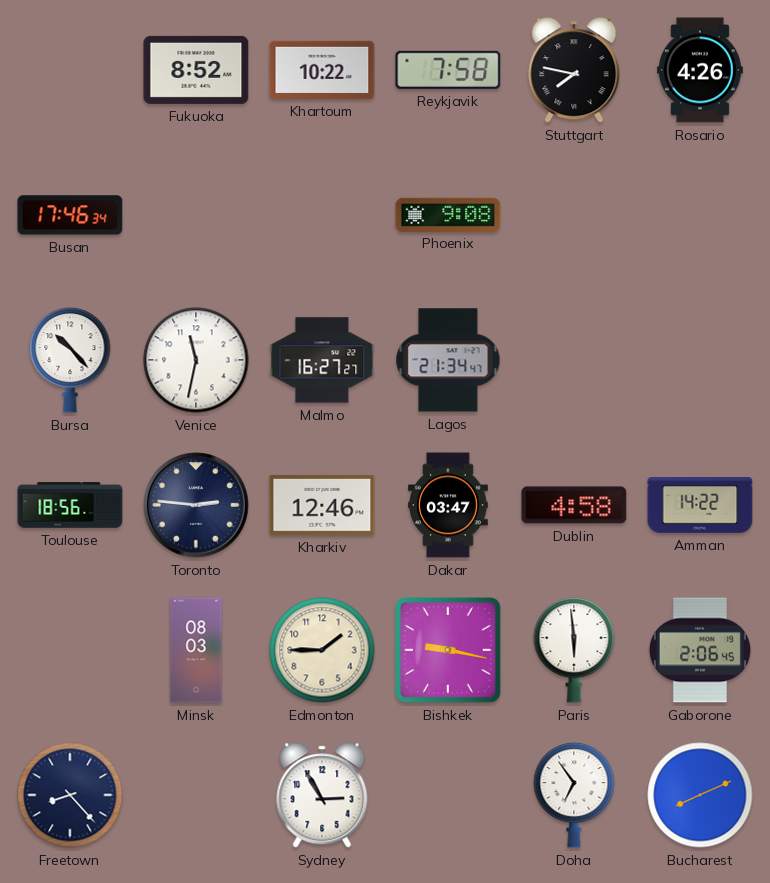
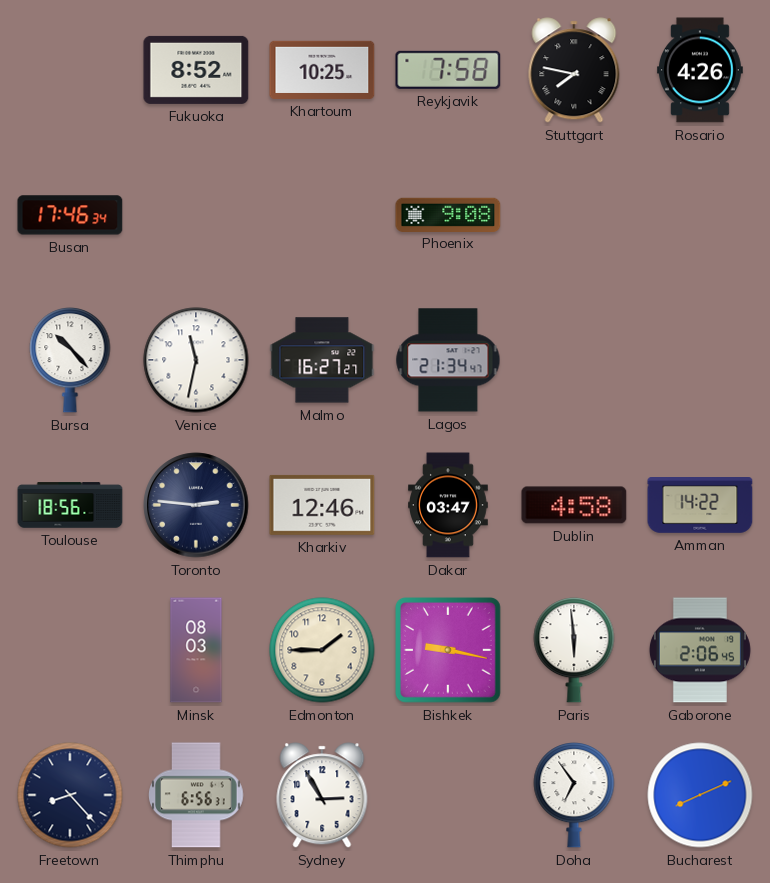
Khartoum: 10:22 -> 10:25
Thimphu: none -> 6:56
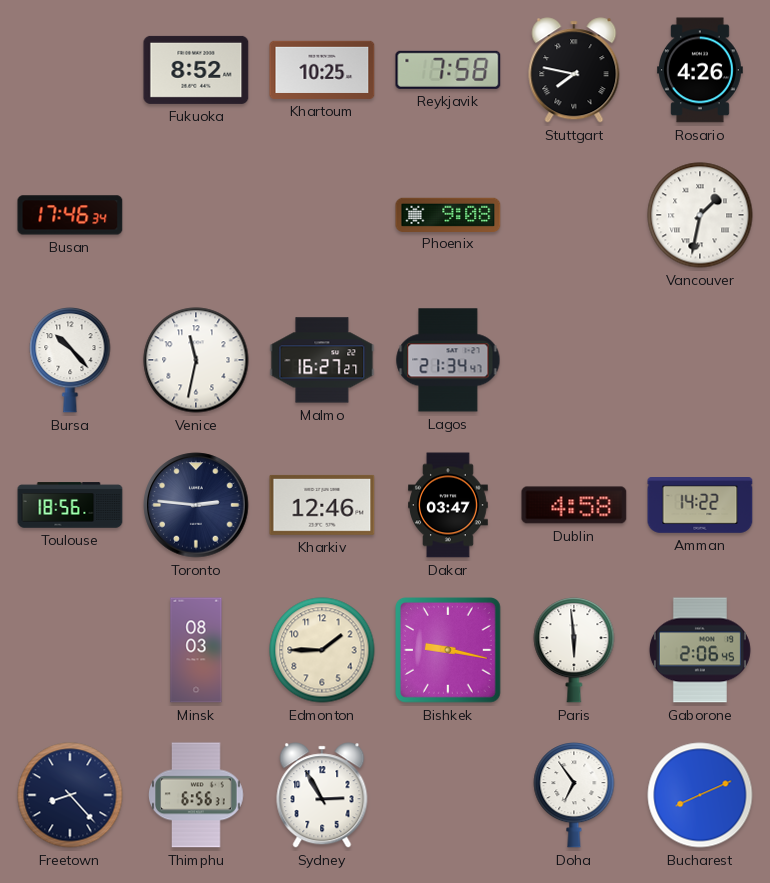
Vancouver: none -> 1:32
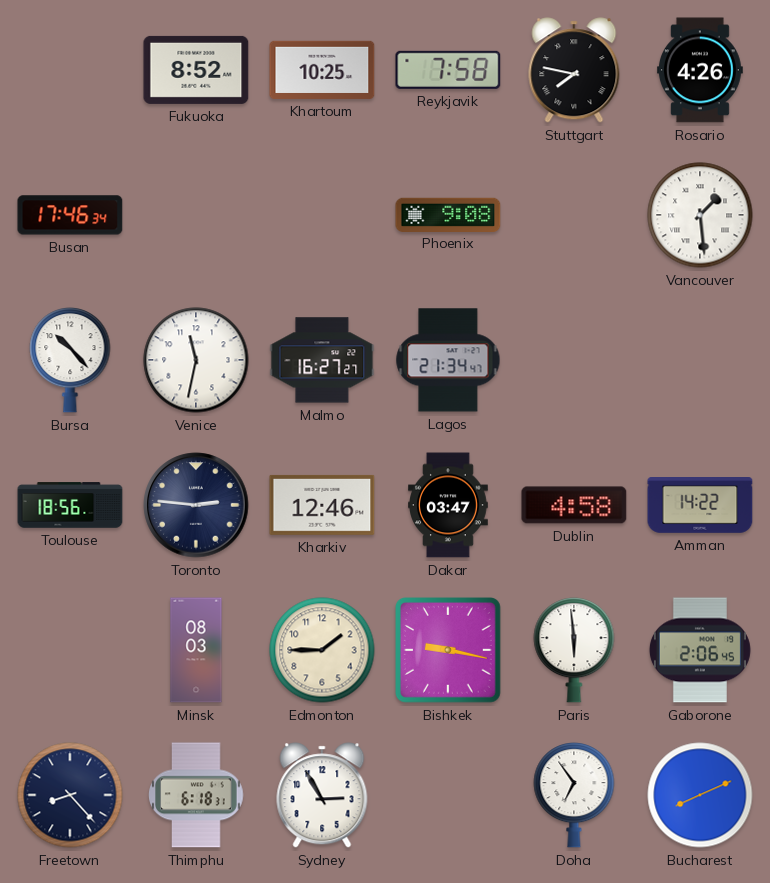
Vancouver: 1:32 -> 1:29
Thimphu: 6:56 -> 6:18
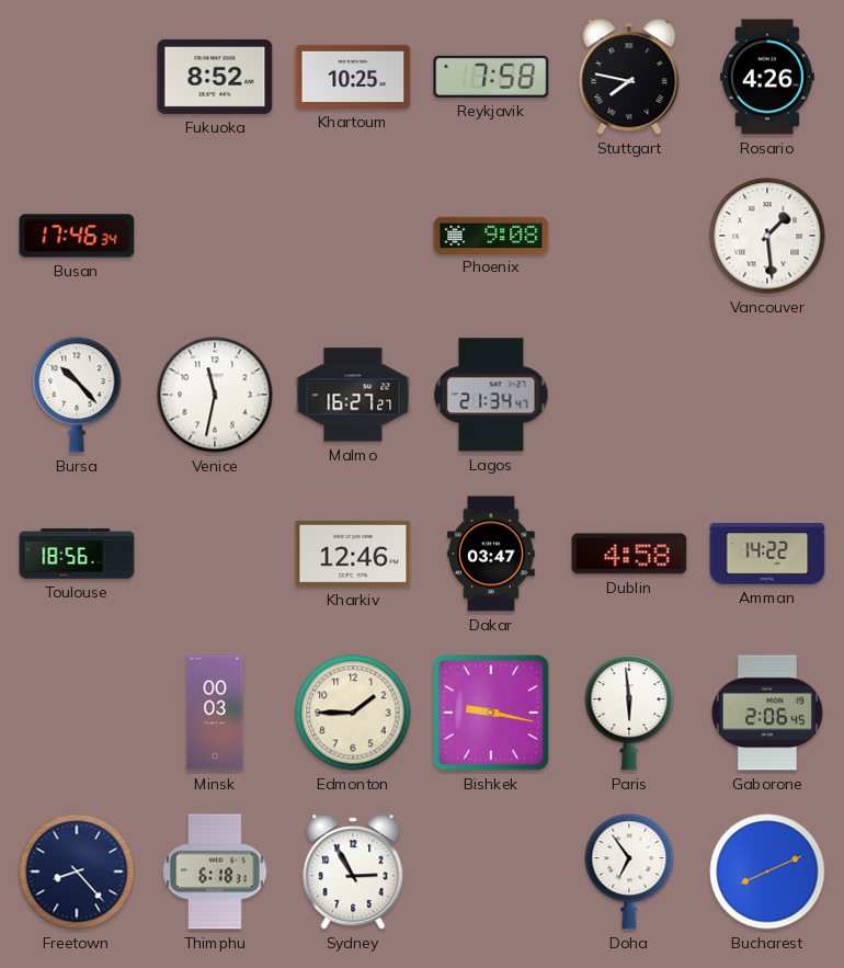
Toronto: 2:46 -> none
Minsk: 08:03 -> 00:03
